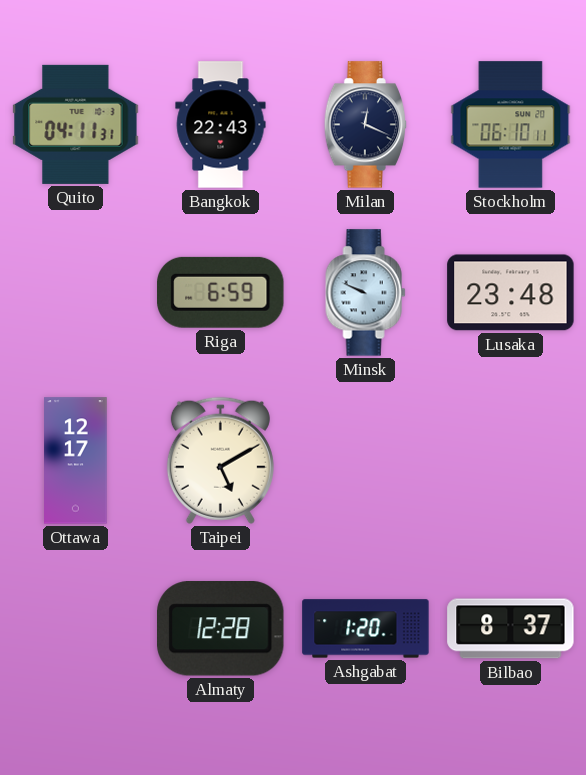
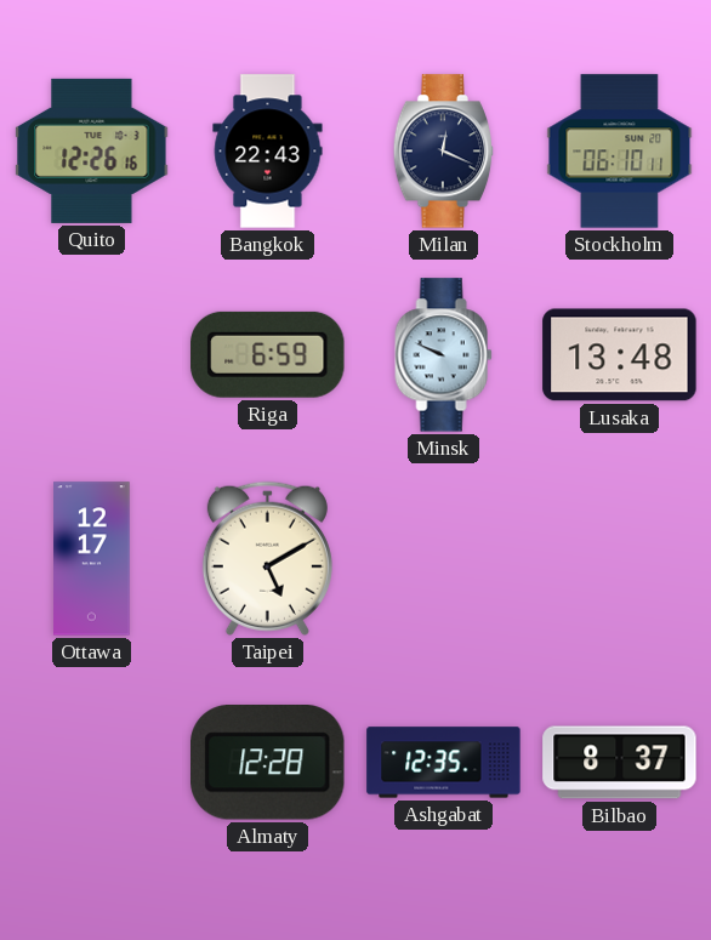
Quito: 04:11 -> 12:26
Lusaka: 23:48 -> 13:48
Ashgabat: 1:20 -> 12:35
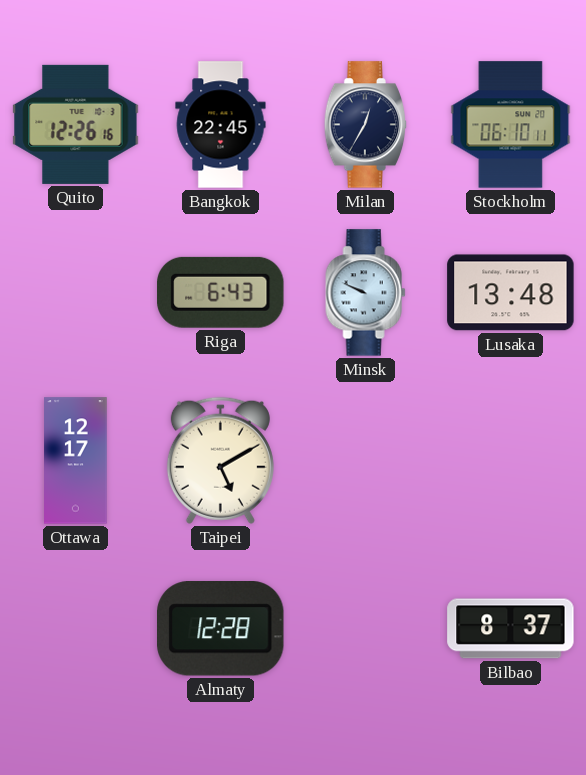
Bangkok: 22:43 -> 22:45
Milan: 12:19 -> 12:35
Riga: 6:59 -> 6:43
Ashgabat: 12:35 -> none
